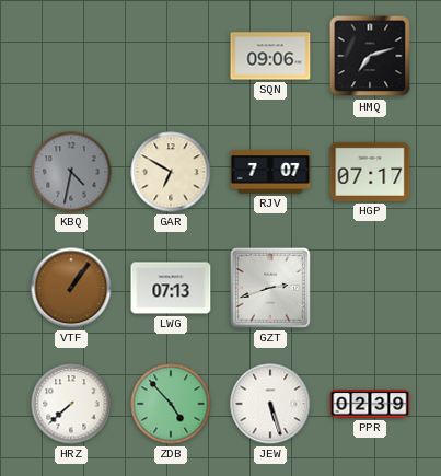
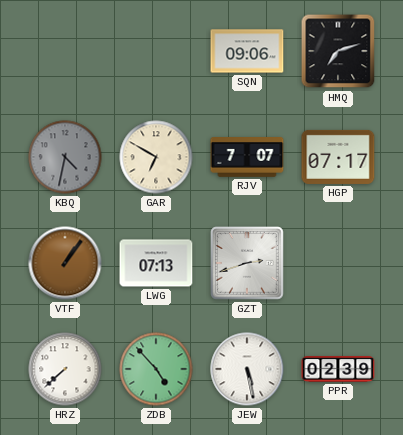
JEW: 5:27 -> 5:28
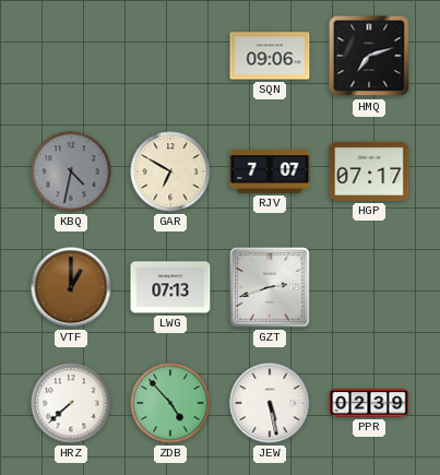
VTF: 1:06 -> 1:00
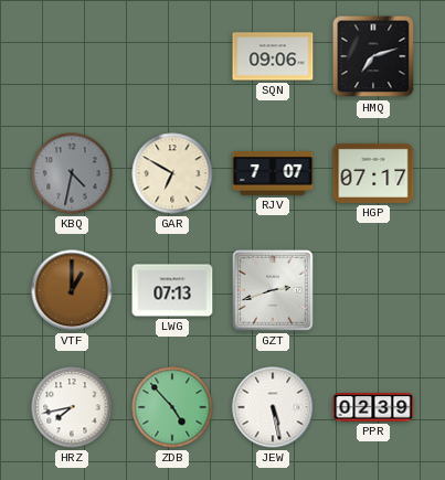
HRZ: 7:38 -> 7:43
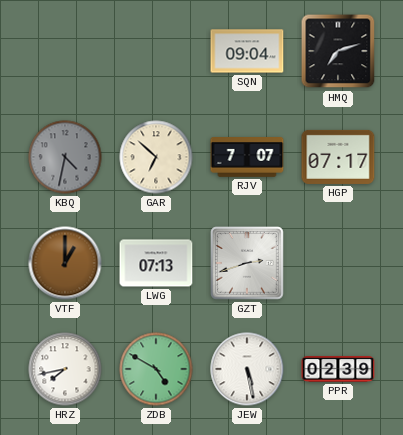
SQN: 09:06 -> 09:04
GAR: 6:50 -> 6:52
ZDB: 4:53 -> 4:50
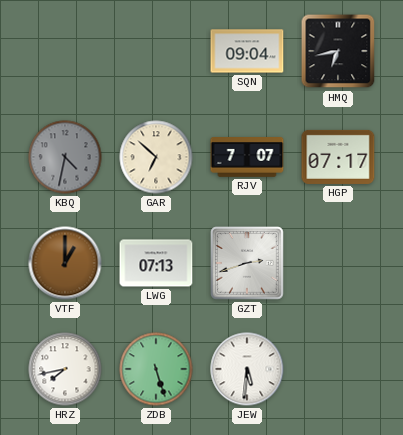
HMQ: 7:12 -> 6:43
ZDB: 4:50 -> 5:27
JEW: 5:28 -> 5:31
PPR: 02:39 -> none
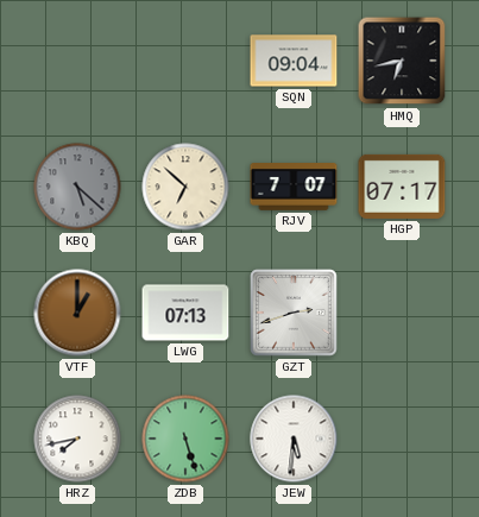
KBQ: 4:32 -> 5:22
